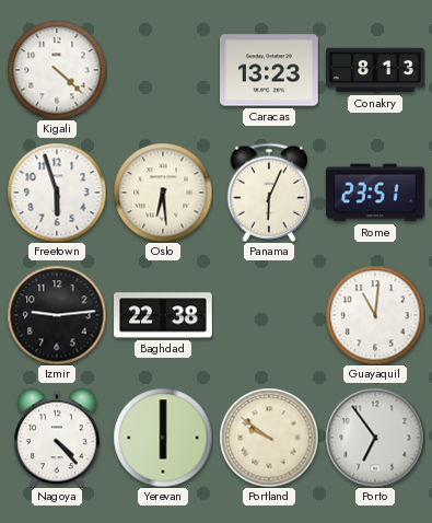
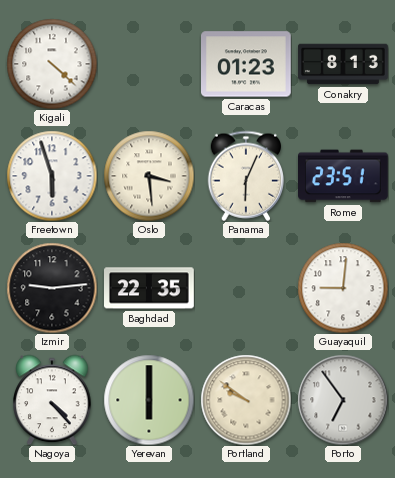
Caracas: 13:23 -> 01:23
Oslo: 6:29 -> 3:29
Baghdad: 22:38 -> 22:35
Guayaquil: 11:01 -> 9:01
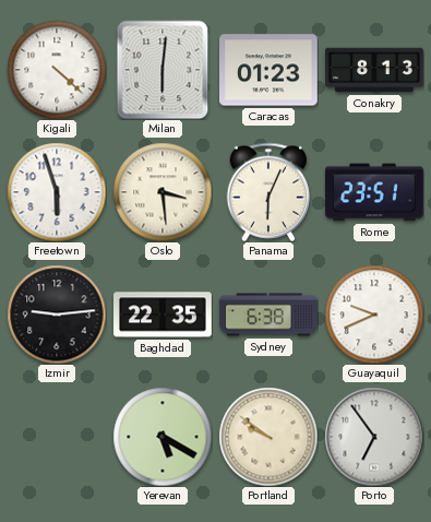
Milan: none -> 6:01
Sydney: none -> 6:38
Guayaquil: 9:01 -> 9:41
Nagoya: 4:23 -> none
Yerevan: 6:00 -> 5:20
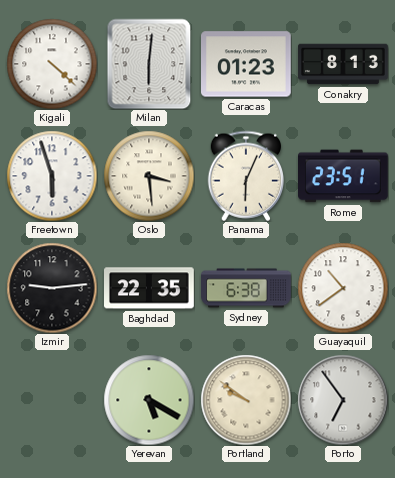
Guayaquil: 9:41 -> 10:39
